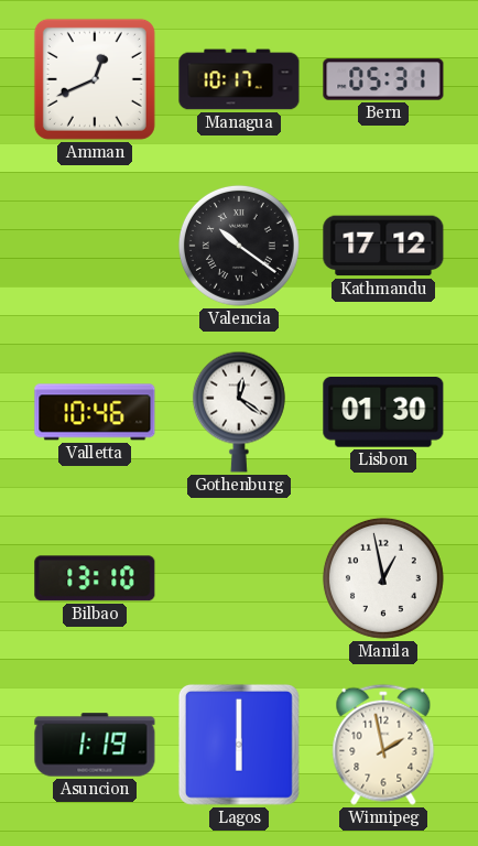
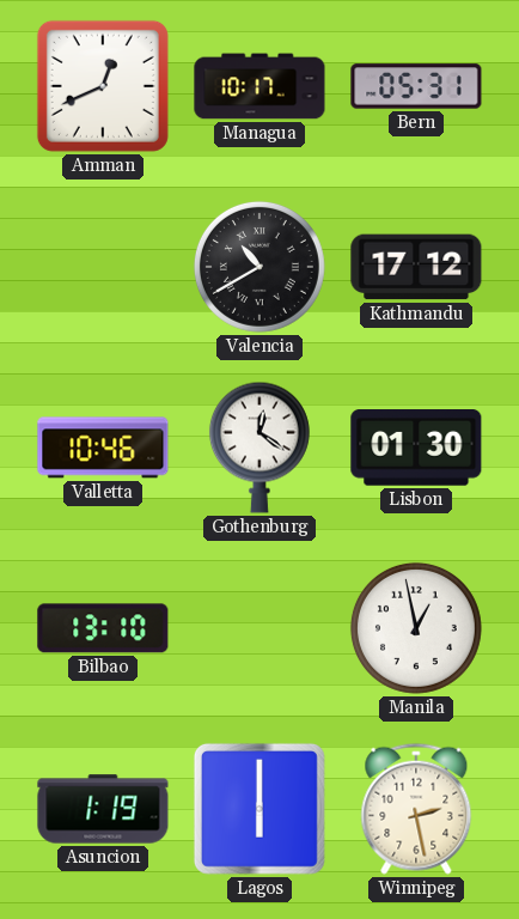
Valencia: 10:21 -> 10:40
Winnipeg: 1:58 -> 2:28
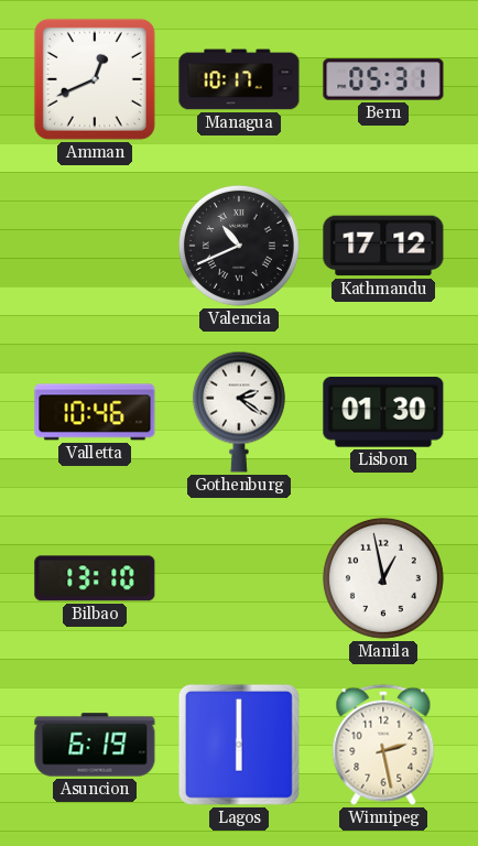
Valencia: 10:40 -> 10:41
Gothenburg: 12:21 -> 2:21
Asuncion: 1:19 -> 6:19
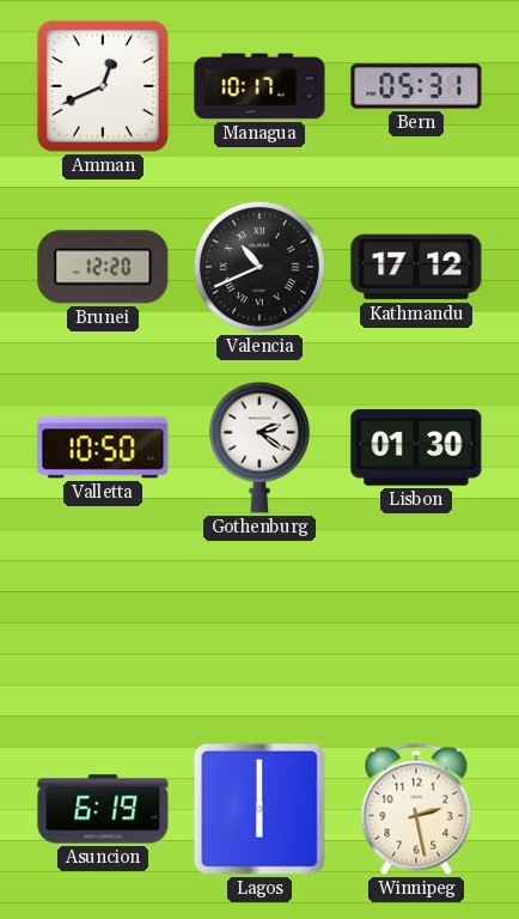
Brunei: none -> 12:20
Valletta: 10:46 -> 10:50
Bilbao: 13:10 -> none
Manila: 12:58 -> none
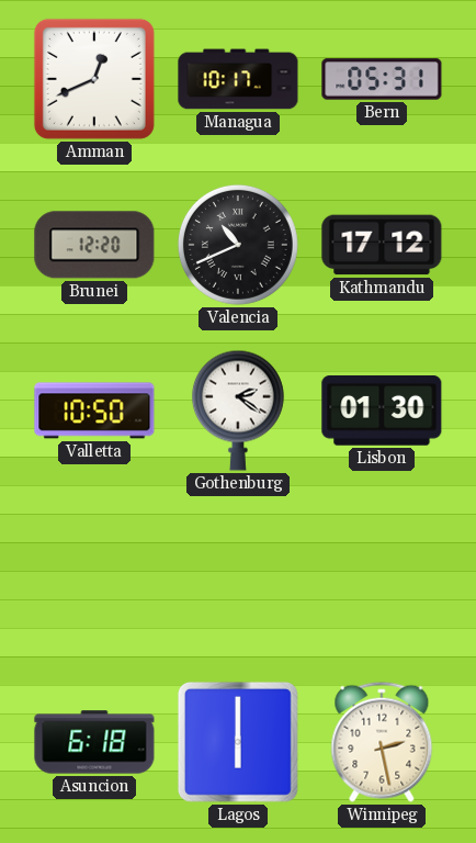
Asuncion: 6:19 -> 6:18
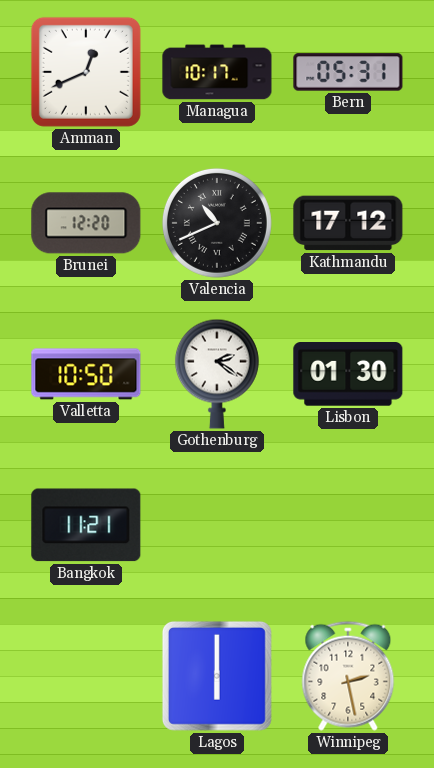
Bangkok: none -> 11:21
Asuncion: 6:18 -> none
